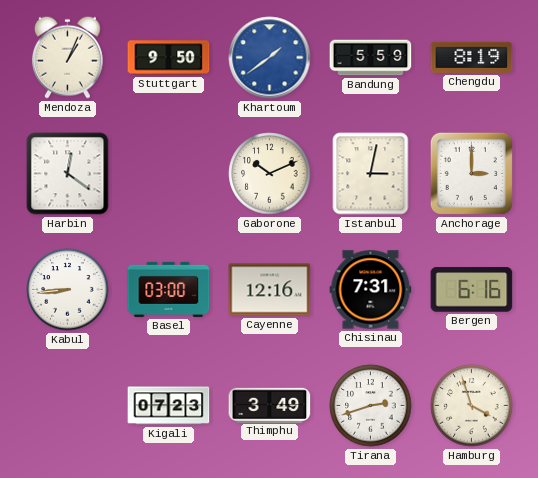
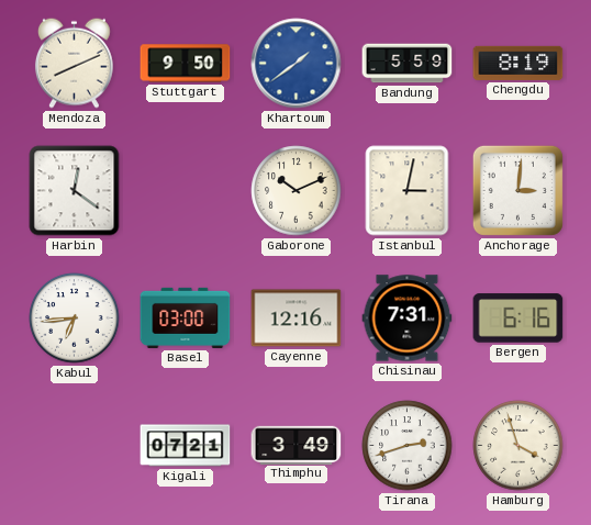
Mendoza: 1:04 -> 8:11
Anchorage: 3:00 -> 3:01
Kabul: 8:44 -> 6:44
Kigali: 07:23 -> 07:21
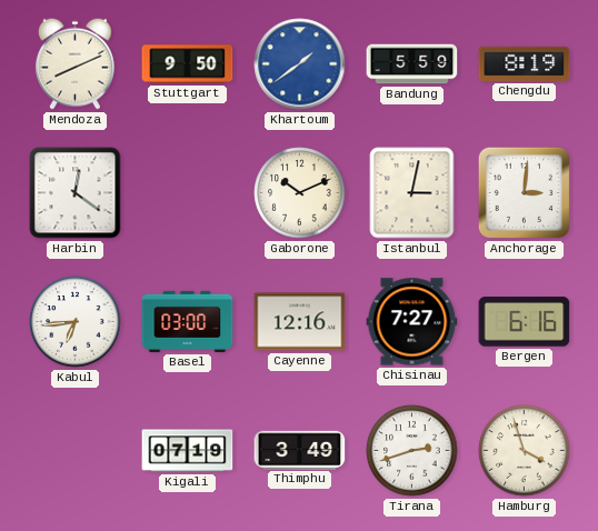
Chisinau: 7:31 -> 7:27
Kigali: 07:21 -> 07:19
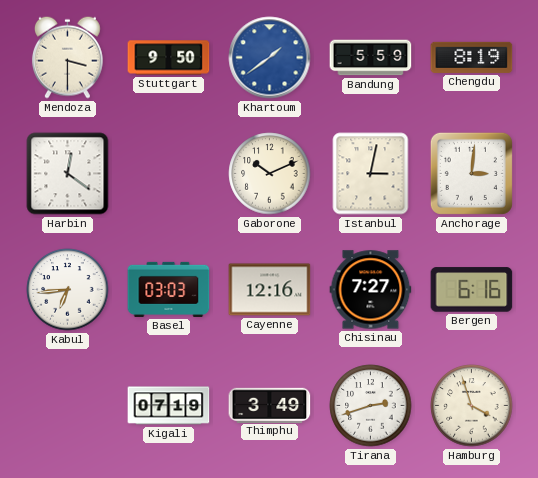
Mendoza: 8:11 -> 3:30
Basel: 03:00 -> 03:03
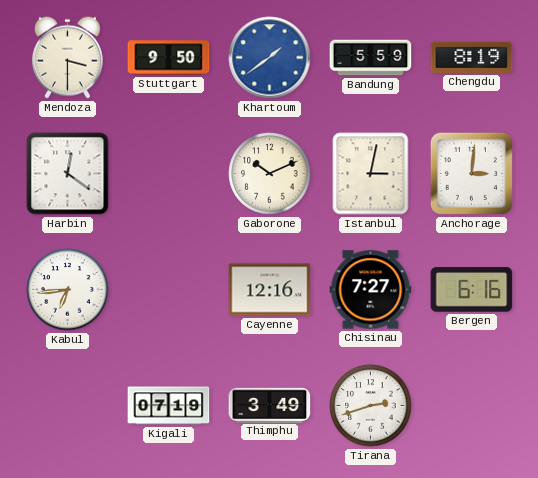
Basel: 03:03 -> none
Hamburg: 3:57 -> none
